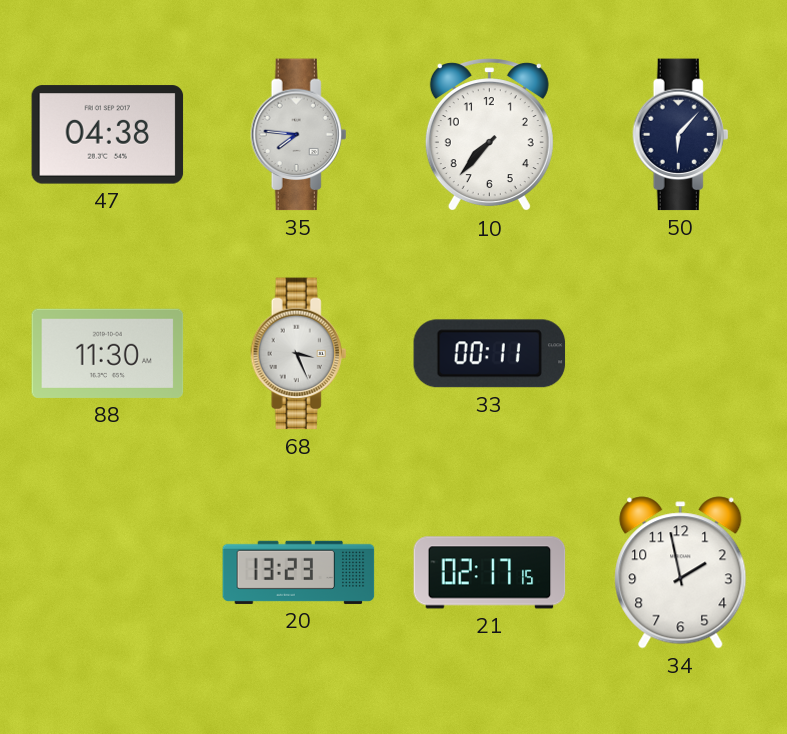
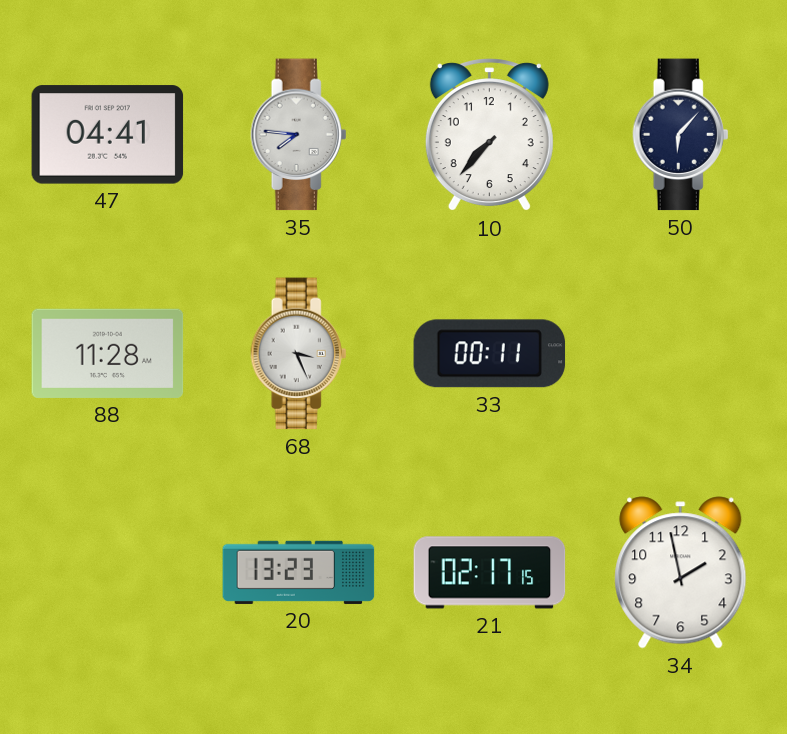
47: 04:38 -> 04:41
88: 11:30 -> 11:28
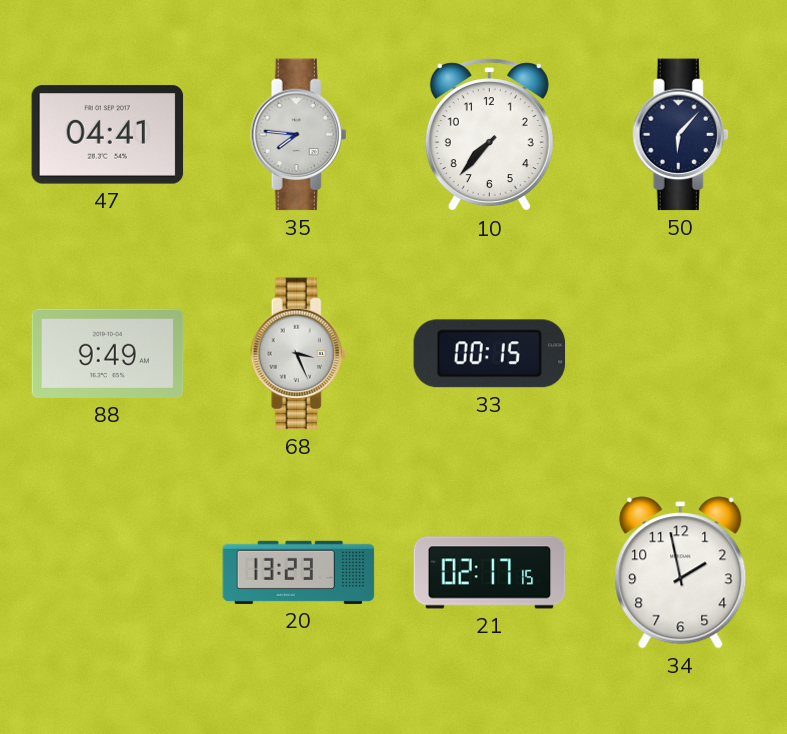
88: 11:28 -> 9:49
33: 00:11 -> 00:15
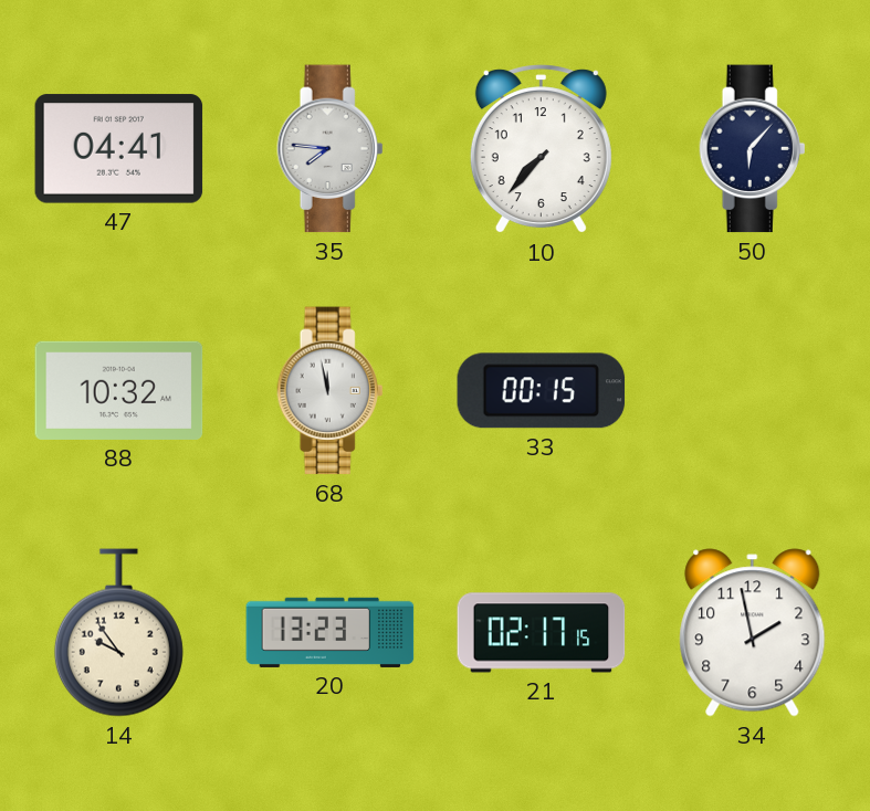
88: 9:49 -> 10:32
68: 3:26 -> 11:58
14: none -> 9:54
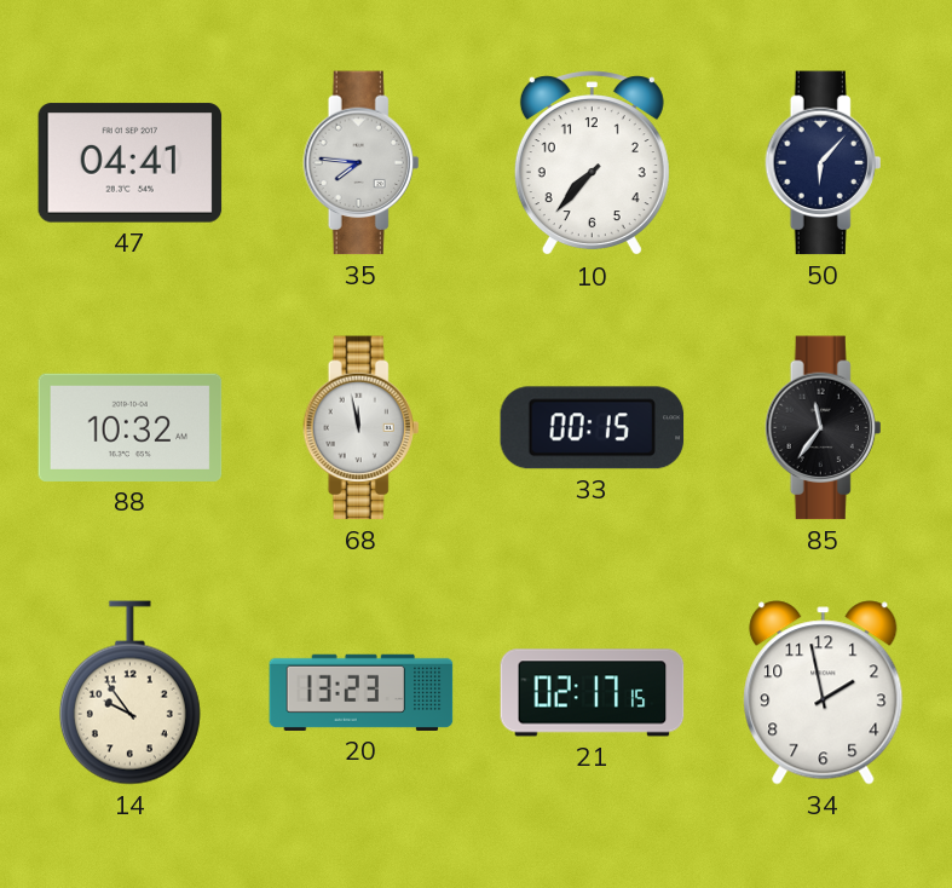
85: none -> 11:36
